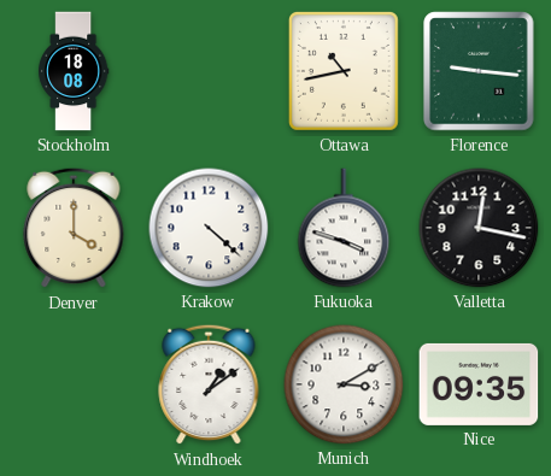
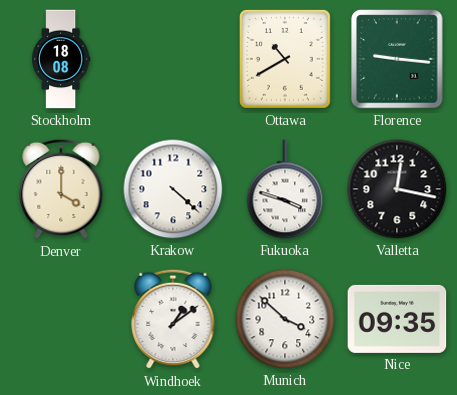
Ottawa: 10:43 -> 10:40
Munich: 3:10 -> 3:52
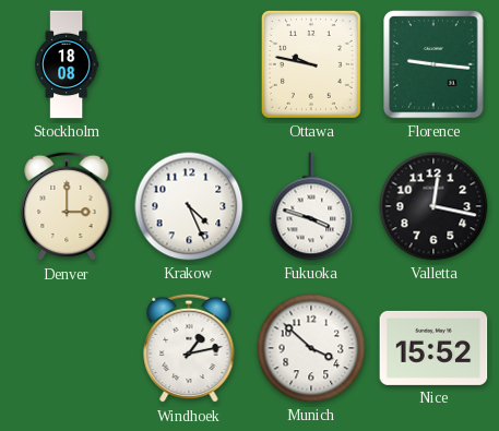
Ottawa: 10:40 -> 9:47
Denver: 4:00 -> 3:00
Krakow: 4:22 -> 4:26
Windhoek: 1:09 -> 1:13
Nice: 09:35 -> 15:52
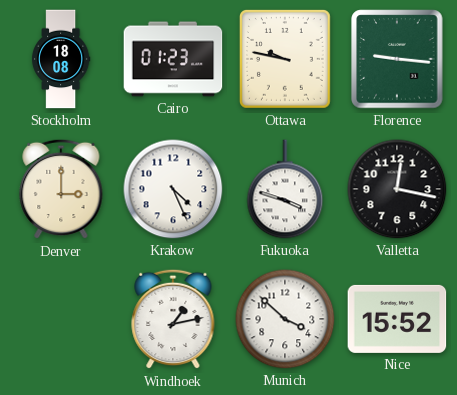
Cairo: none -> 01:23
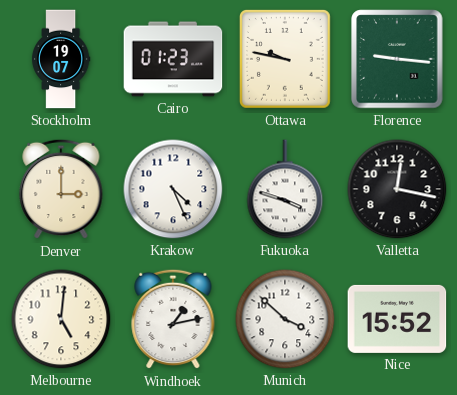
Stockholm: 18:08 -> 19:07
Melbourne: none -> 5:01
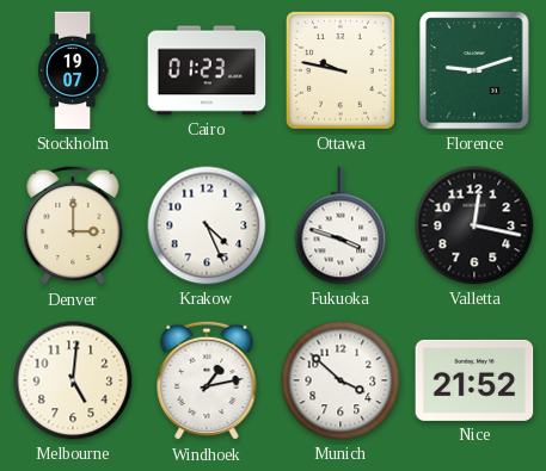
Florence: 9:16 -> 9:12
Nice: 15:52 -> 21:52
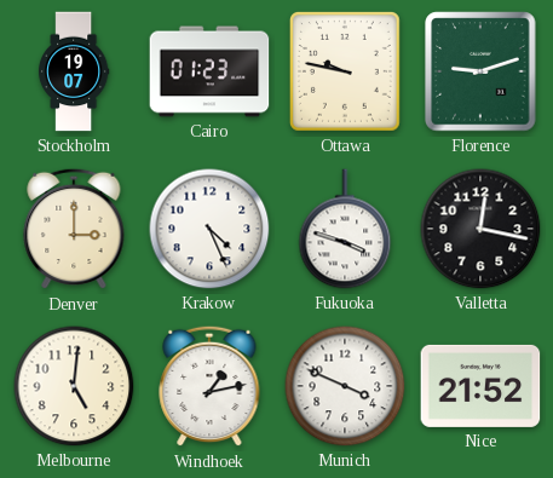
Munich: 3:52 -> 3:49
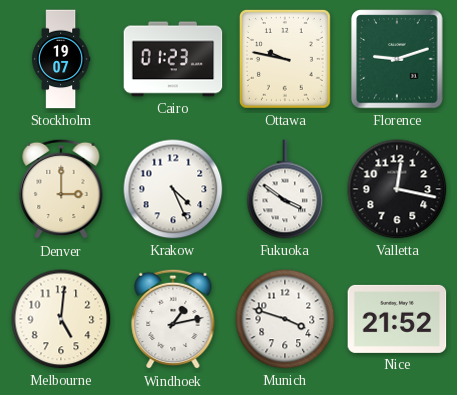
Fukuoka: 3:48 -> 3:51
Munich: 3:49 -> 3:48
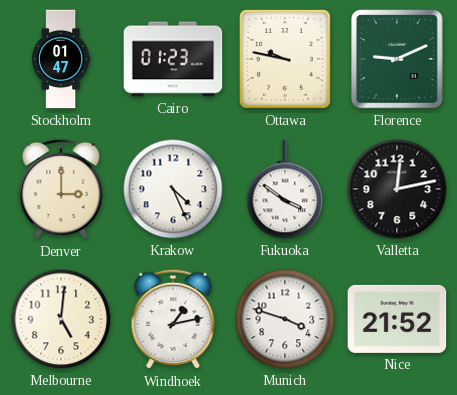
Stockholm: 19:07 -> 01:47
Florence: 9:12 -> 9:11
Valletta: 12:17 -> 12:13
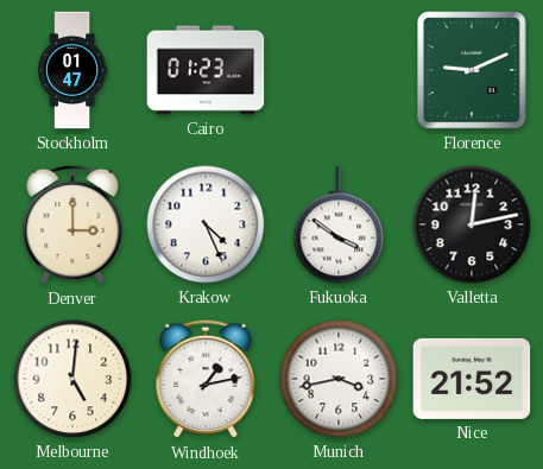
Ottawa: 9:47 -> none
Munich: 3:48 -> 3:43
